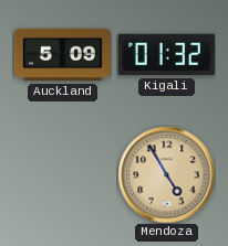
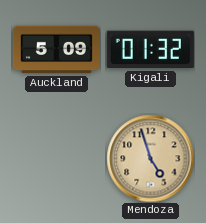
Mendoza: 4:55 -> 4:57
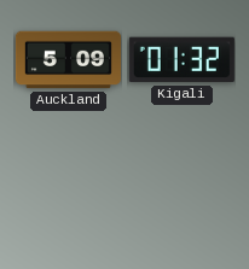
Mendoza: 4:57 -> none
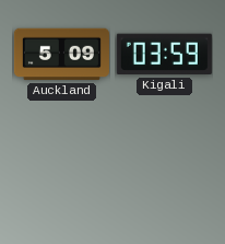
Kigali: 01:32 -> 03:59
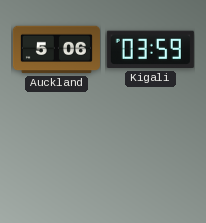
Auckland: 5:09 -> 5:06
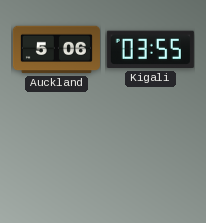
Kigali: 03:59 -> 03:55
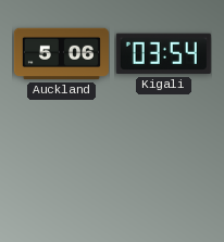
Kigali: 03:55 -> 03:54
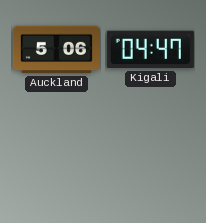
Kigali: 03:54 -> 04:47
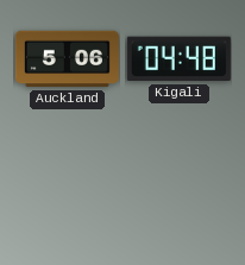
Kigali: 04:47 -> 04:48
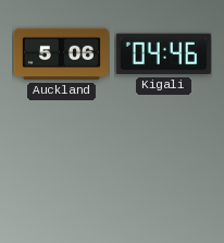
Kigali: 04:48 -> 04:46
